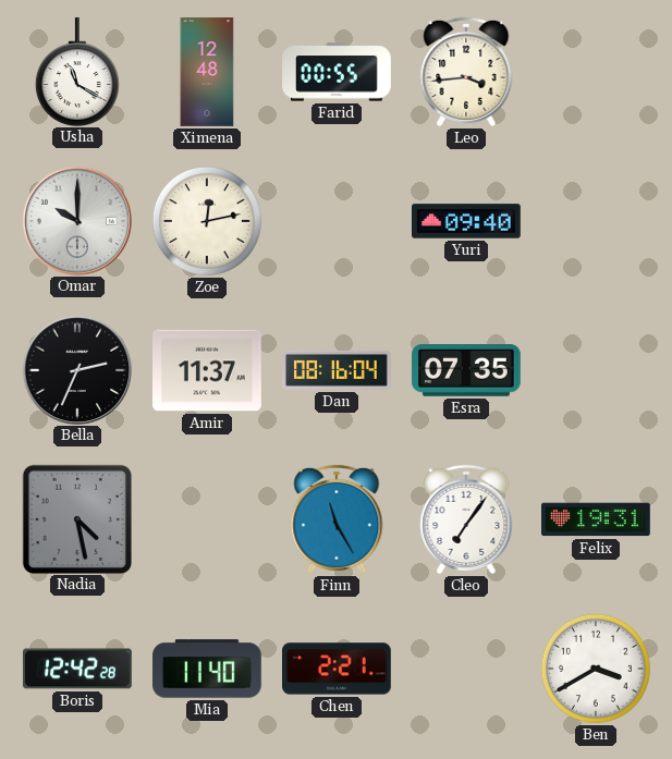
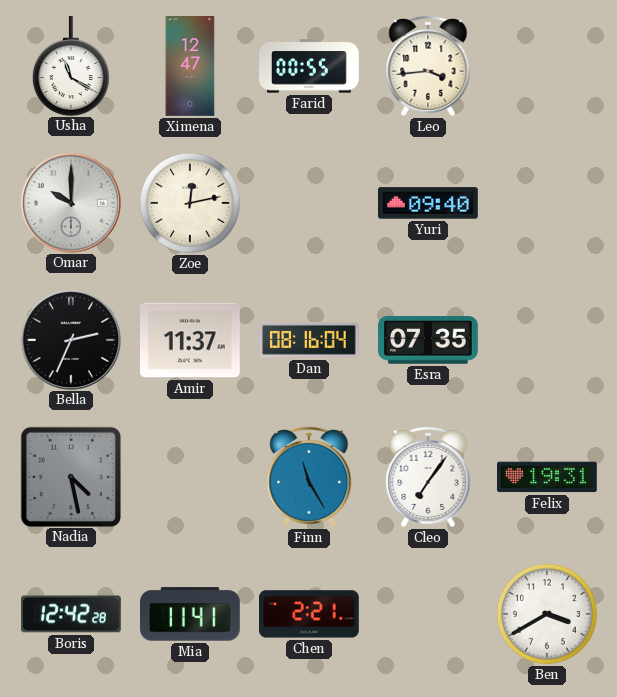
Ximena: 12:48 -> 12:47
Mia: 11:40 -> 11:41
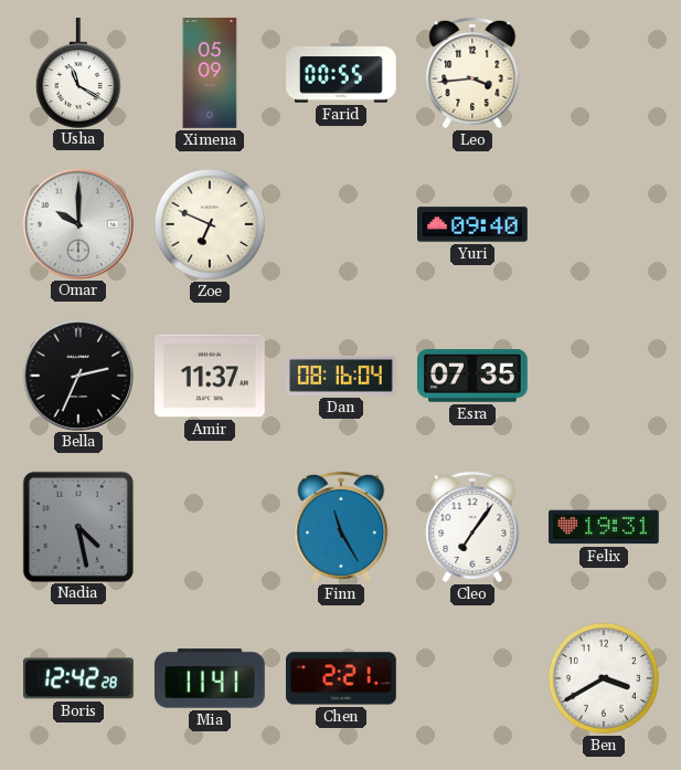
Ximena: 12:47 -> 05:09
Zoe: 12:13 -> 6:49
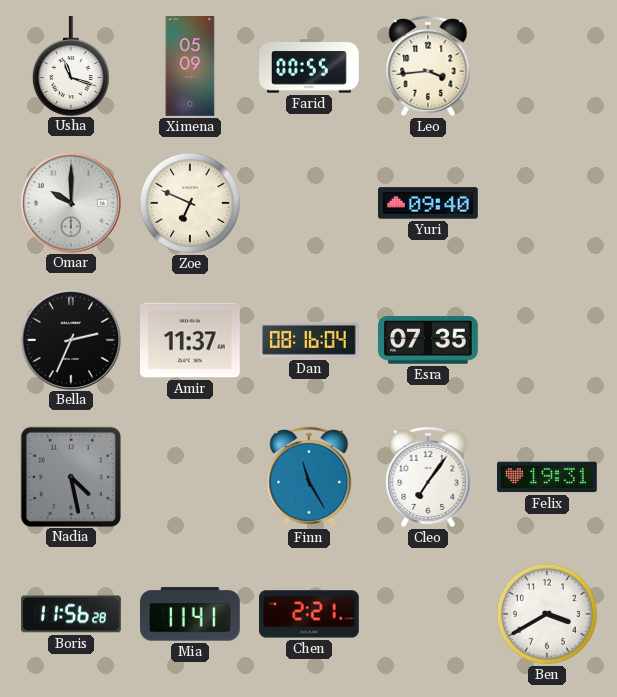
Usha: 11:20 -> 11:18
Boris: 12:42 -> 11:56
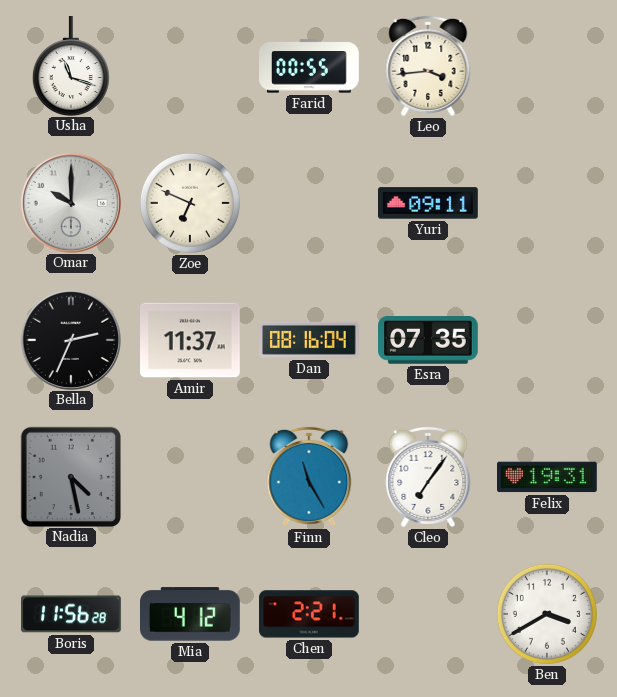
Ximena: 05:09 -> none
Yuri: 09:40 -> 09:11
Mia: 11:41 -> 4:12
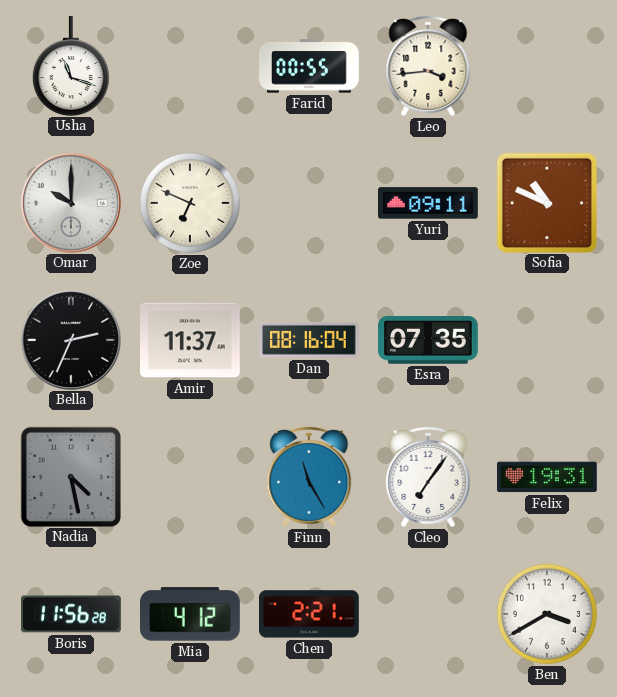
Sofia: none -> 10:49
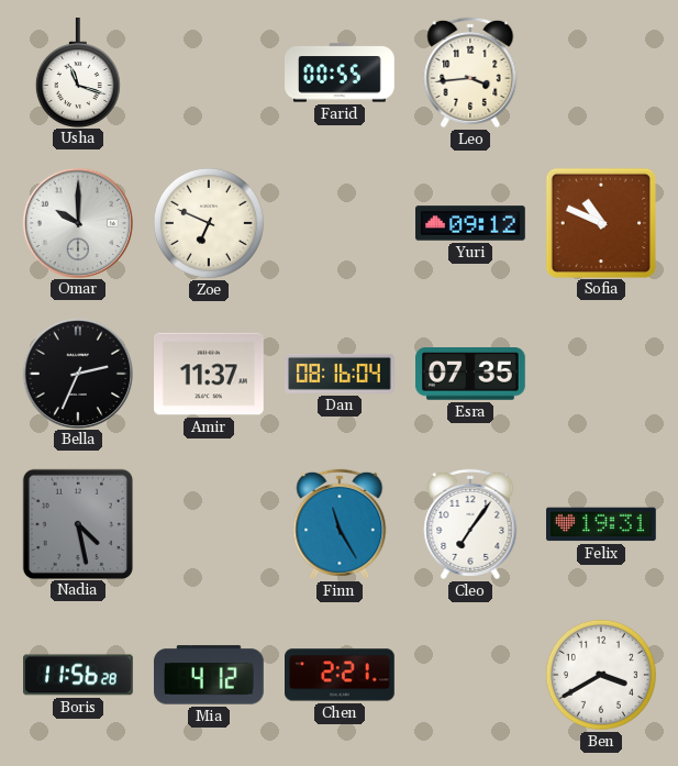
Yuri: 09:11 -> 09:12
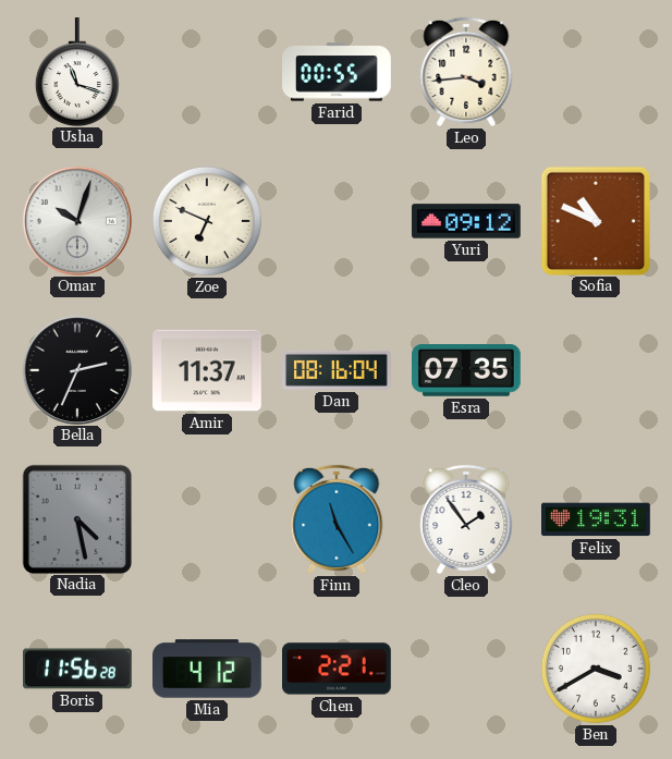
Omar: 10:00 -> 10:03
Cleo: 7:06 -> 1:54
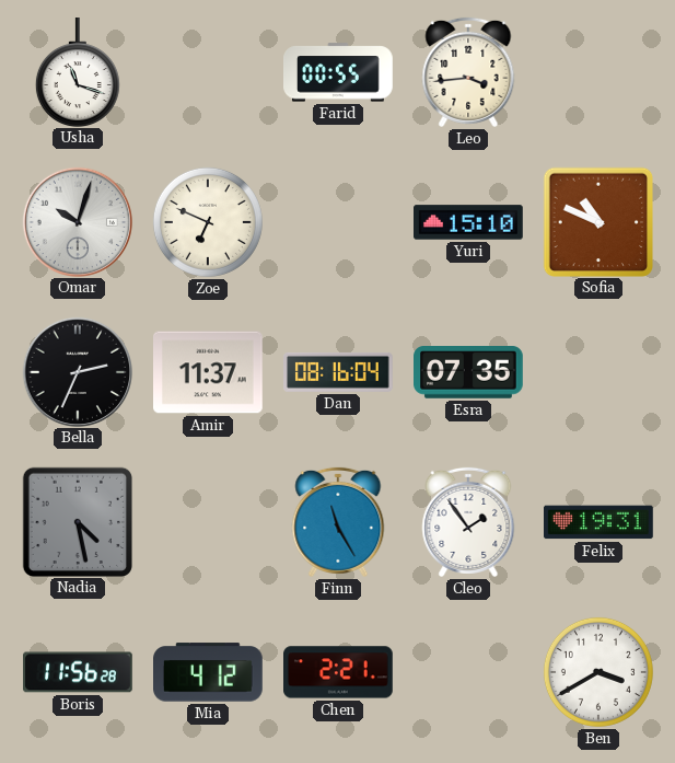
Yuri: 09:12 -> 15:10
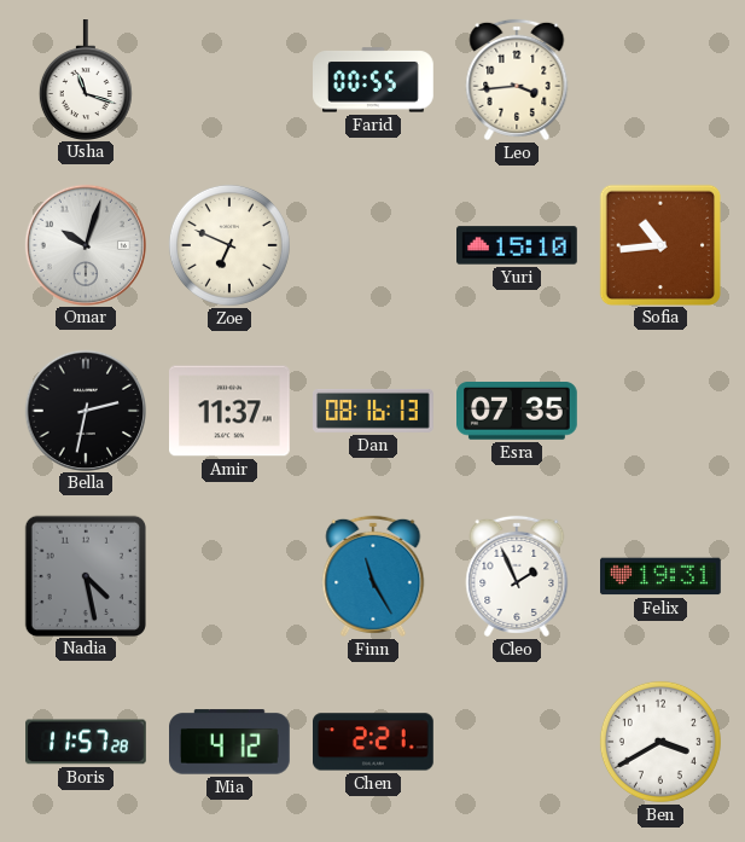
Sofia: 10:49 -> 10:44
Bella: 2:34 -> 2:32
Dan: 08:16:04 -> 08:16:13
Cleo: 1:54 -> 1:56
Boris: 11:56 -> 11:57
